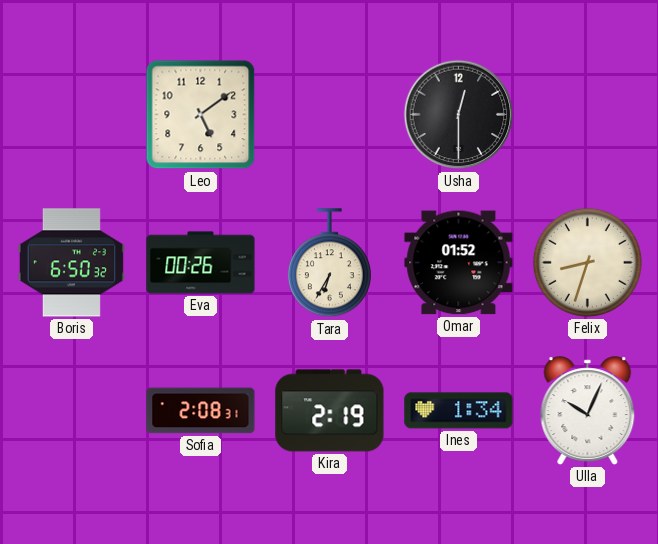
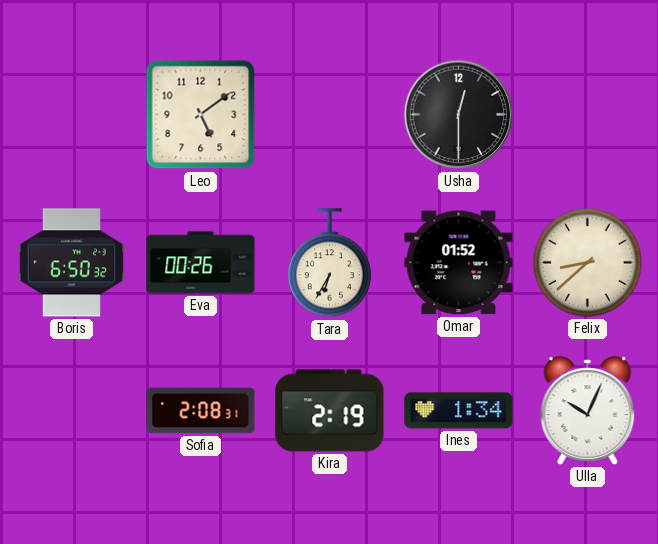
Felix: 8:33 -> 8:38
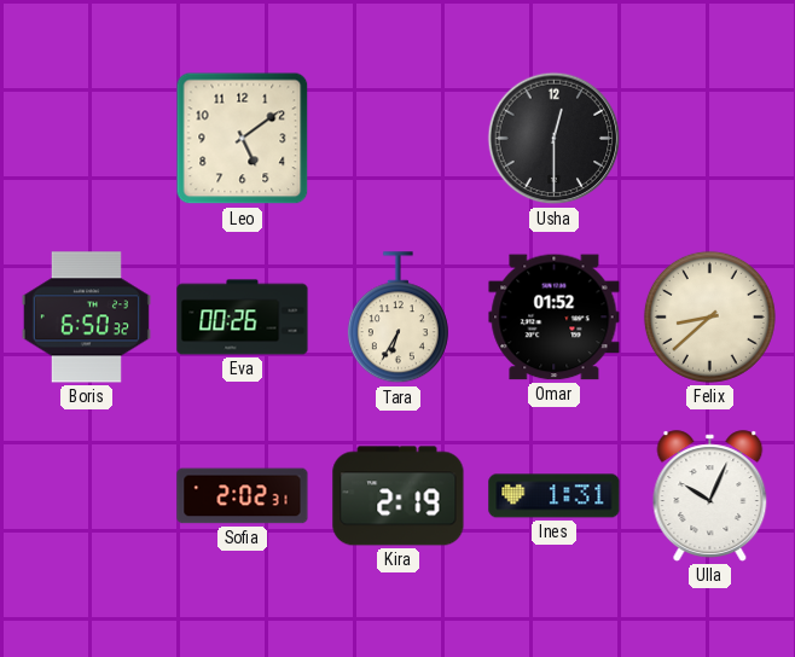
Sofia: 2:08 -> 2:02
Ines: 1:34 -> 1:31
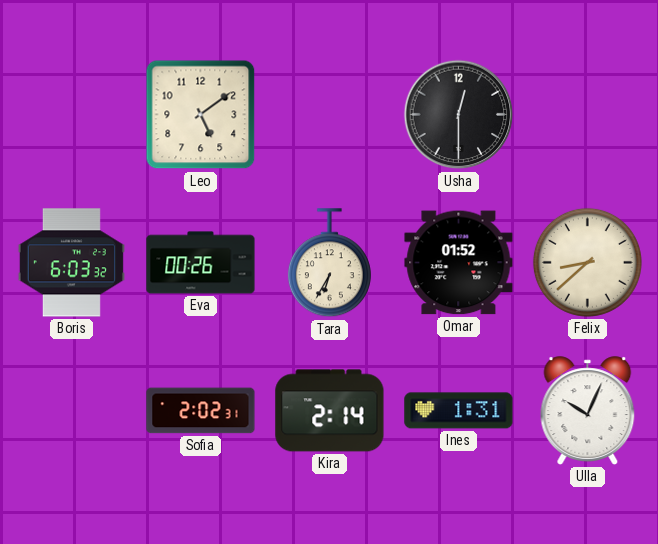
Boris: 6:50 -> 6:03
Kira: 2:19 -> 2:14
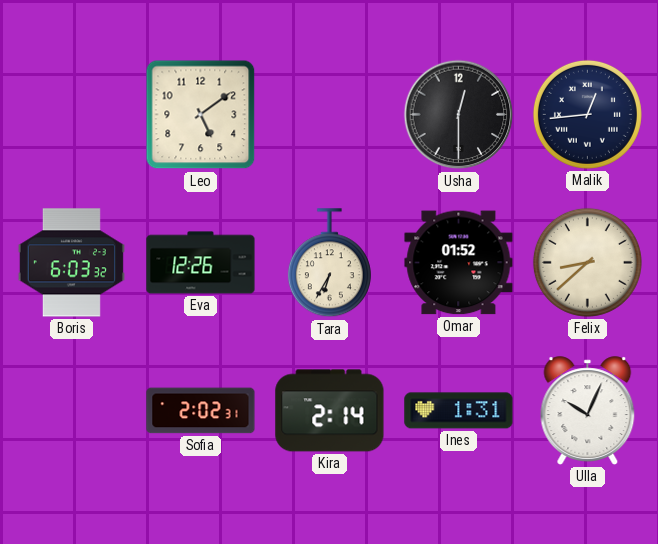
Malik: none -> 12:44
Eva: 00:26 -> 12:26
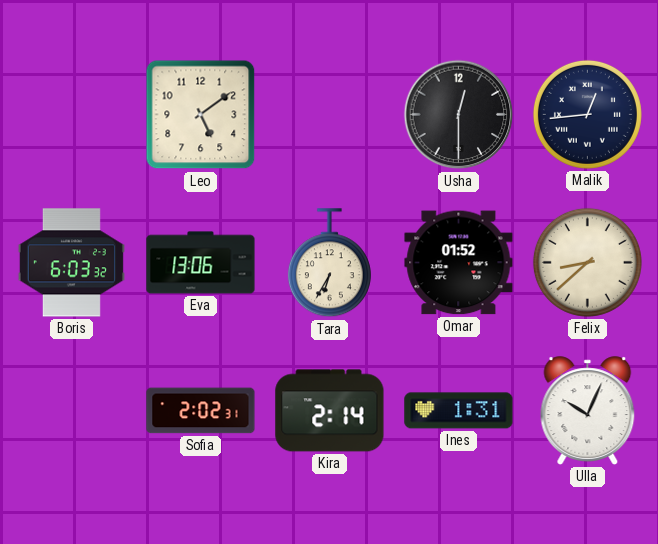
Eva: 12:26 -> 13:06
